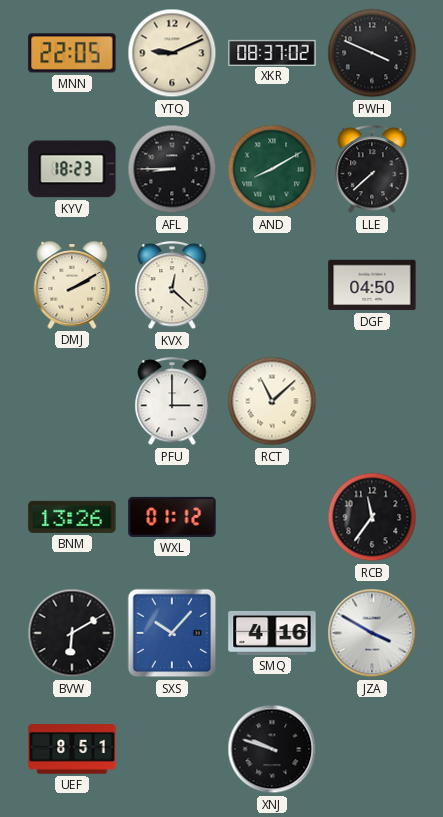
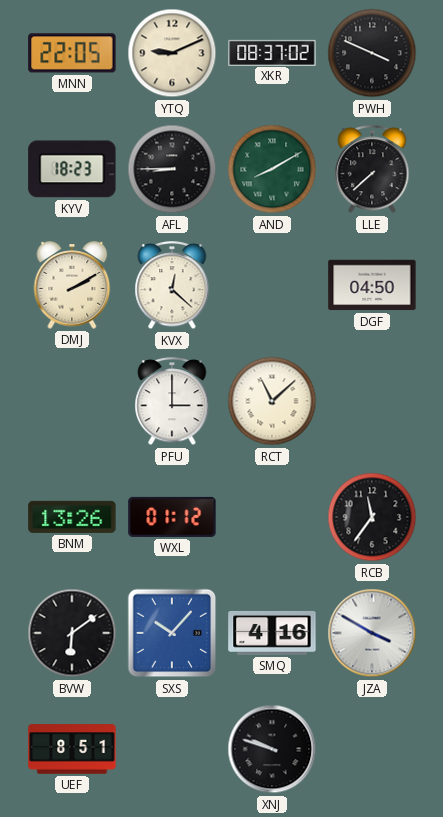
BVW: 6:10 -> 6:09
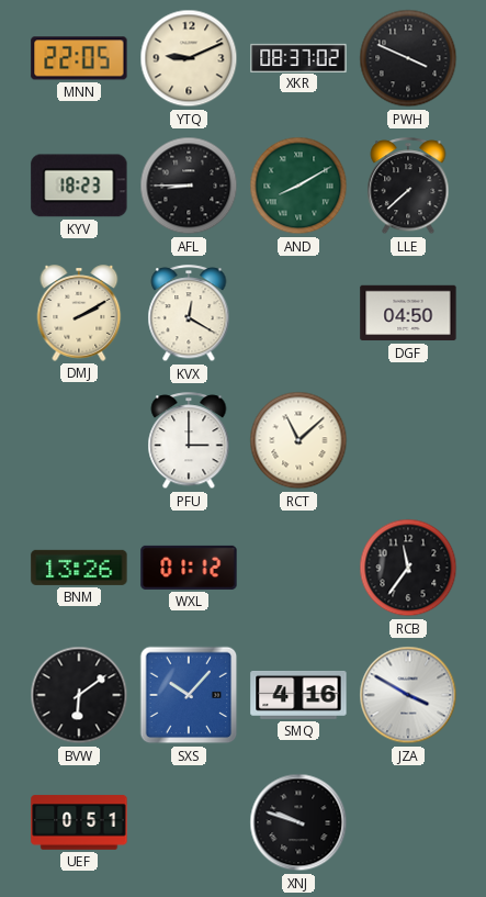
KVX: 12:22 -> 12:20
UEF: 8:51 -> 0:51
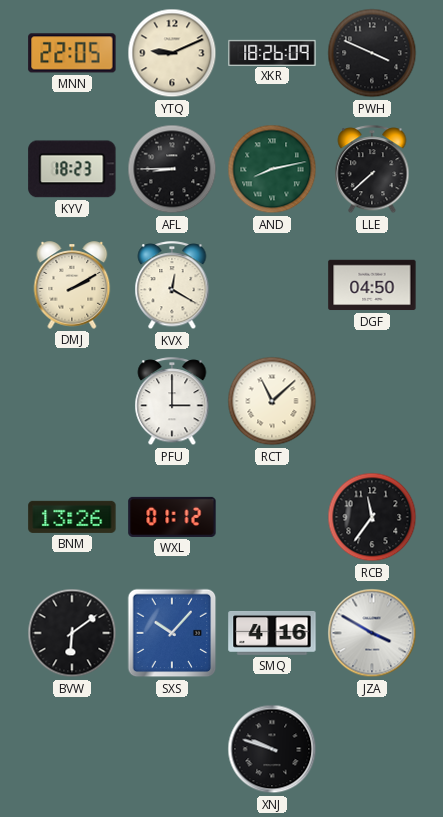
XKR: 08:37 -> 18:26
AND: 8:10 -> 8:13
UEF: 0:51 -> none
